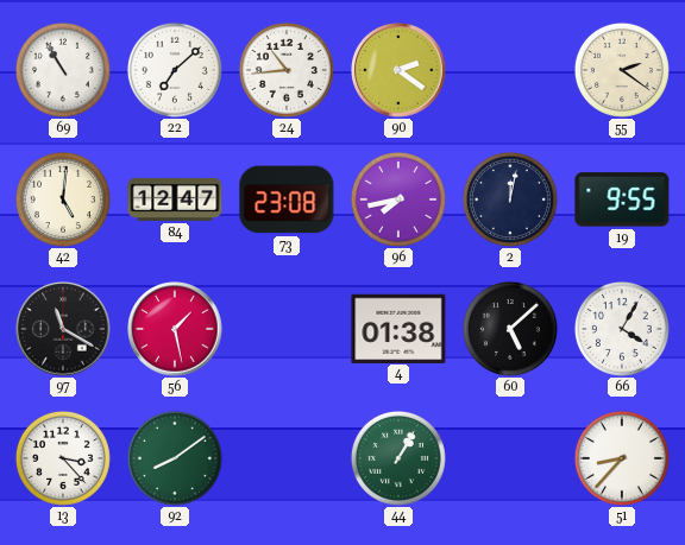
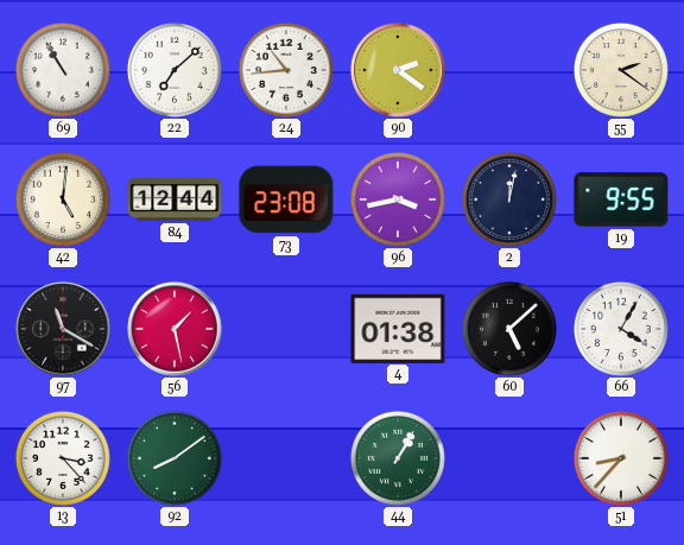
84: 12:47 -> 12:44
96: 7:43 -> 3:43
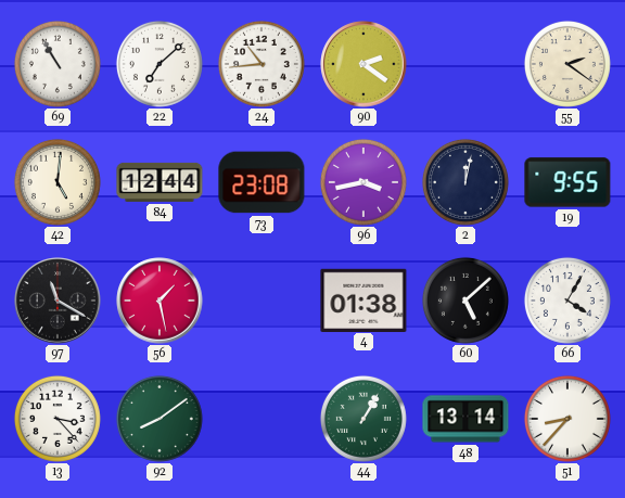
48: none -> 13:14
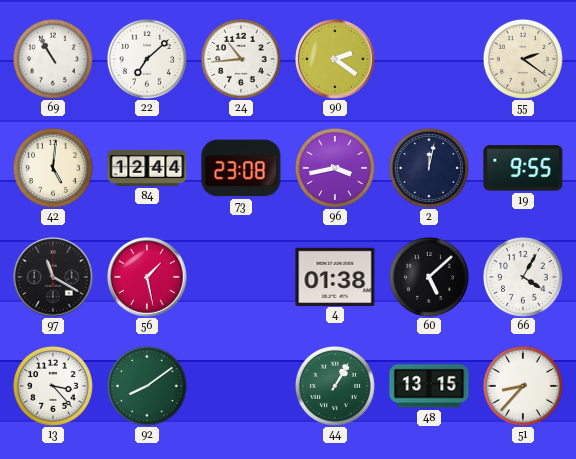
48: 13:14 -> 13:15
